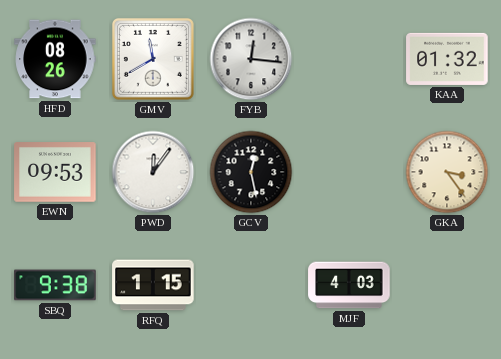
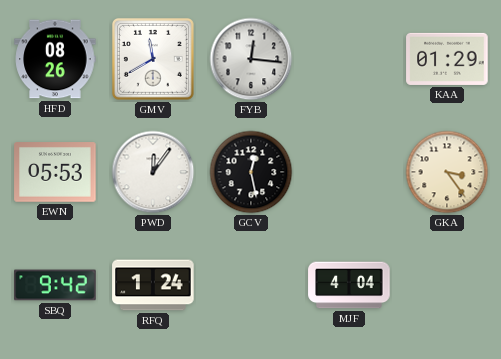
KAA: 01:32 -> 01:29
EWN: 09:53 -> 05:53
SBQ: 9:38 -> 9:42
RFQ: 1:15 -> 1:24
MJF: 4:03 -> 4:04
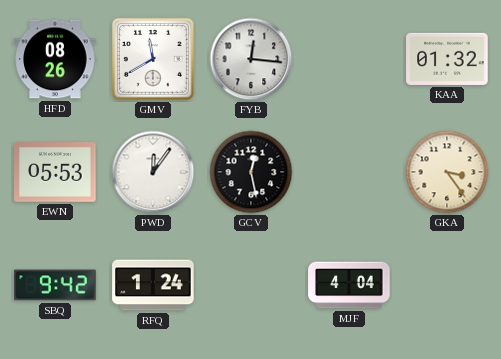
KAA: 01:29 -> 01:32
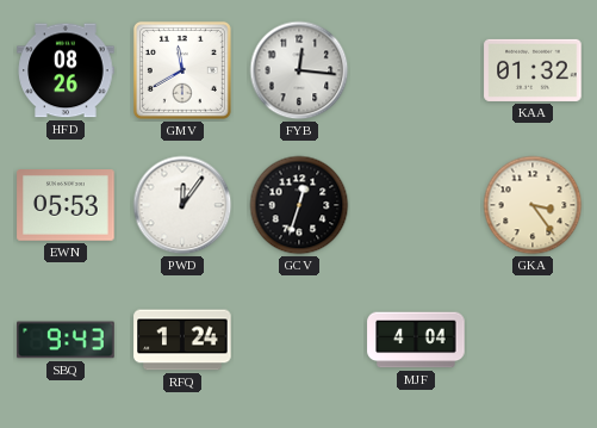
GCV: 12:28 -> 12:33
SBQ: 9:42 -> 9:43
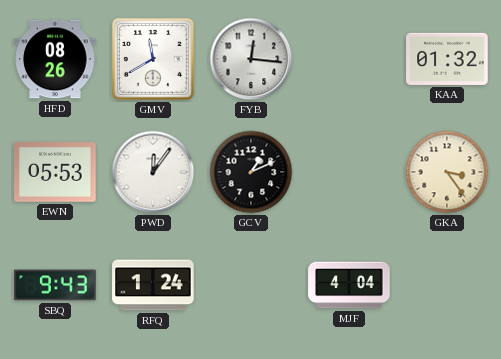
GCV: 12:33 -> 1:11
